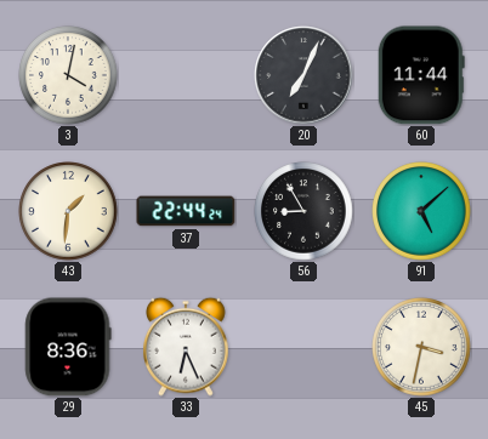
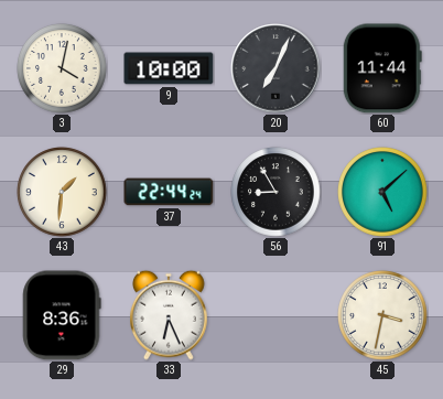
9: none -> 10:00
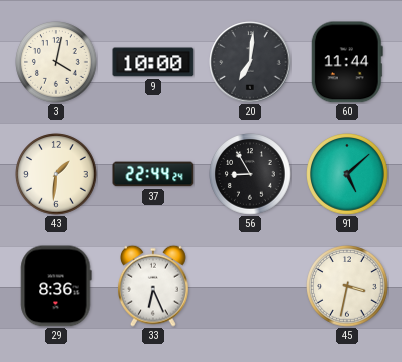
20: 7:04 -> 7:01
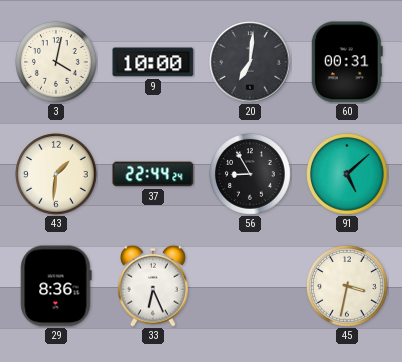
60: 11:44 -> 00:31
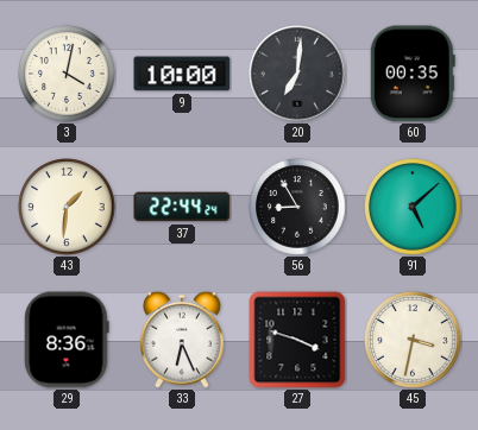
60: 00:31 -> 00:35
27: none -> 3:48
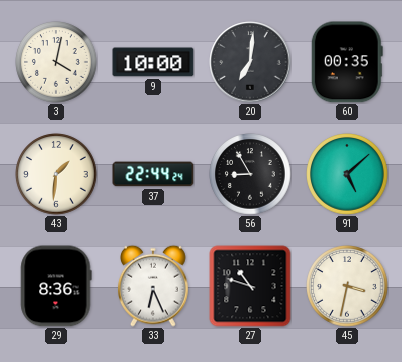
27: 3:48 -> 10:48
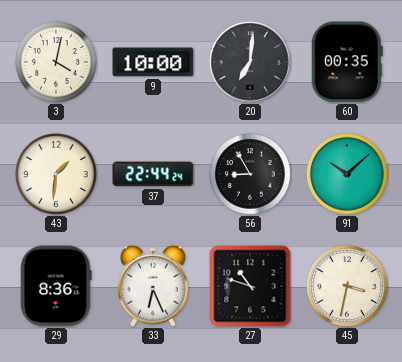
91: 5:08 -> 10:08
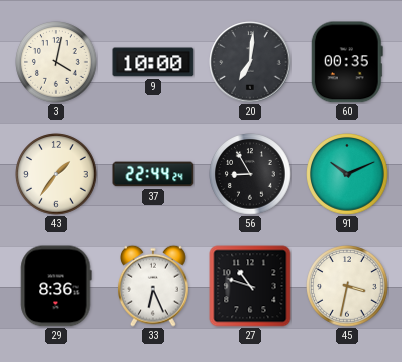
43: 1:31 -> 1:36
91: 10:08 -> 10:11
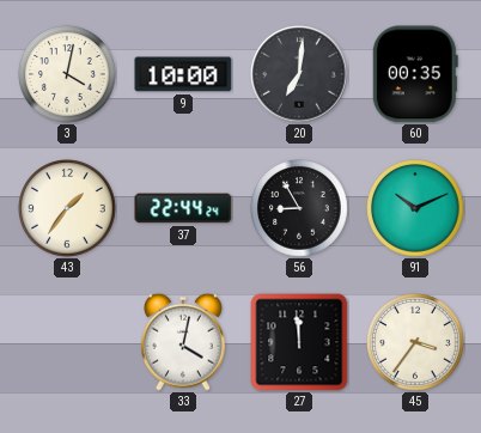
29: 8:36 -> none
33: 6:26 -> 4:02
27: 10:48 -> 11:59
45: 3:32 -> 3:36
